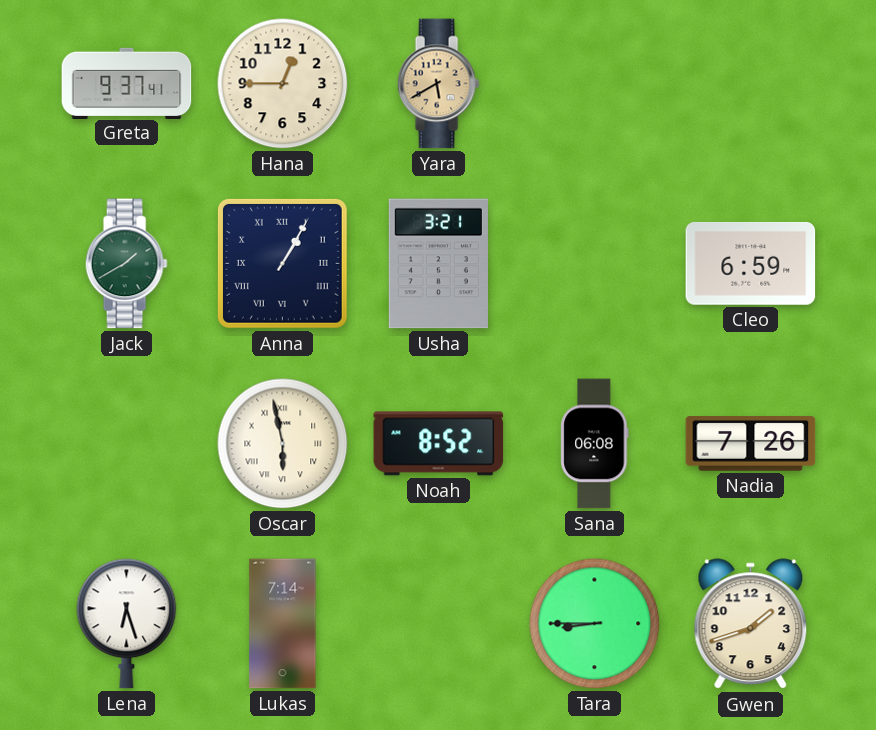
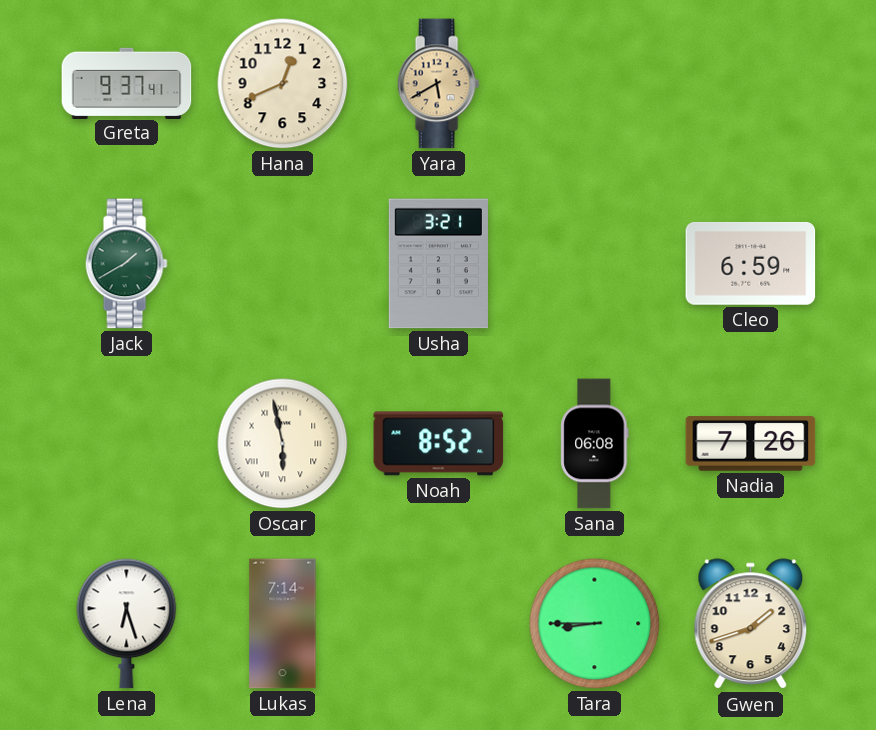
Hana: 12:45 -> 12:41
Anna: 1:05 -> none
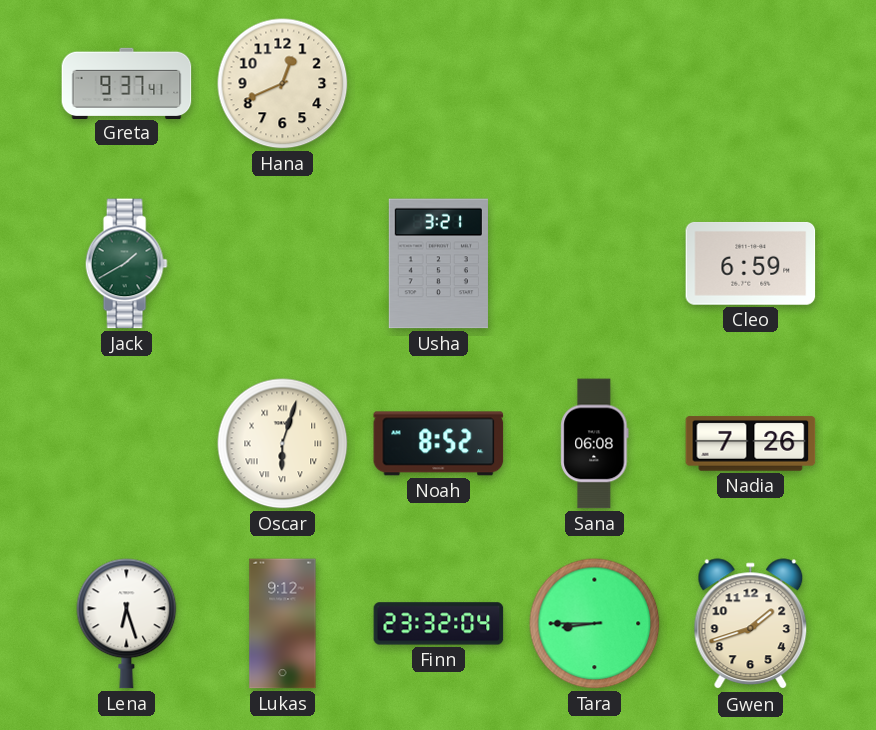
Yara: 5:40 -> none
Oscar: 5:58 -> 6:03
Lukas: 7:14 -> 9:12
Finn: none -> 23:32
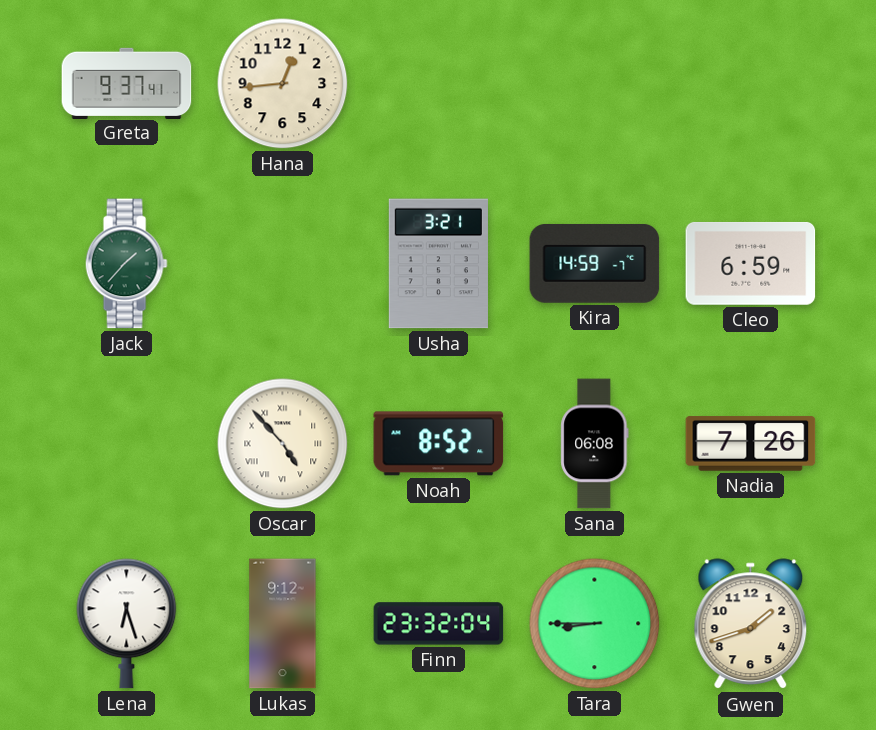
Hana: 12:41 -> 12:44
Jack: 1:40 -> 1:37
Kira: none -> 14:59
Oscar: 6:03 -> 4:53
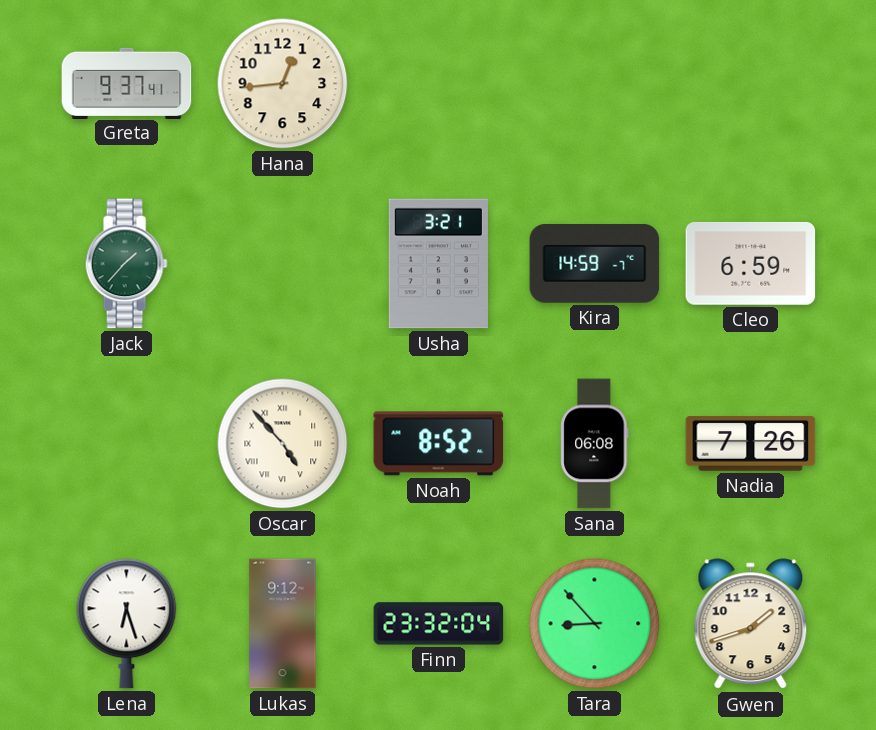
Tara: 8:45 -> 8:53
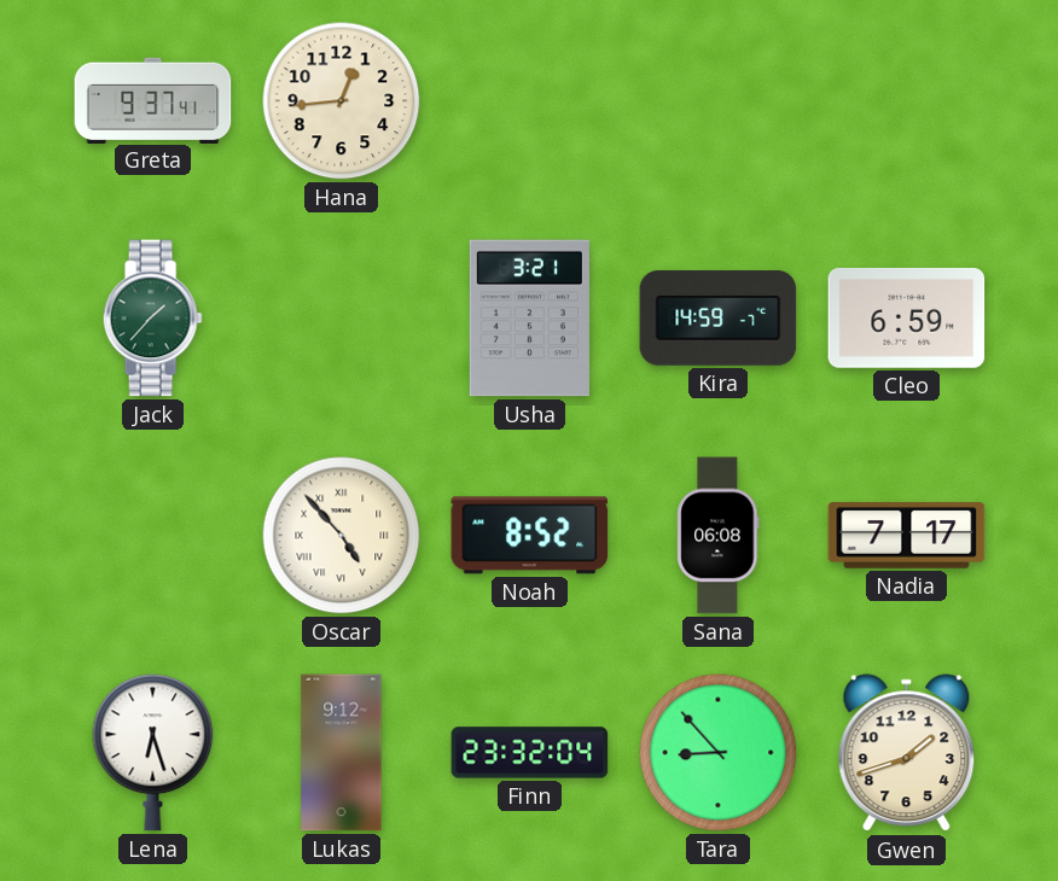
Nadia: 7:26 -> 7:17
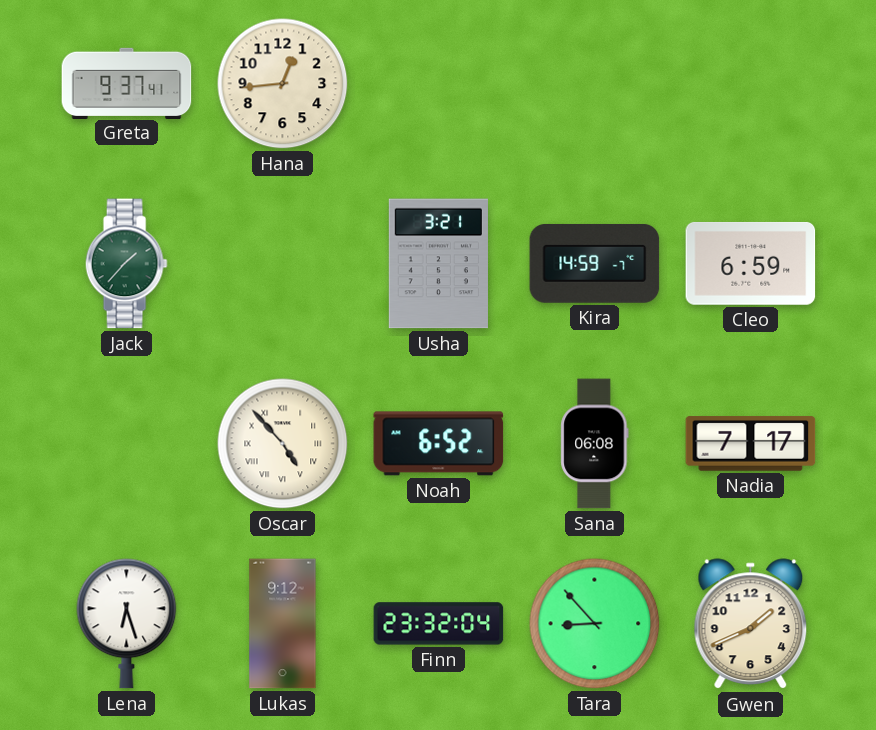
Noah: 8:52 -> 6:52
Gwen: 1:42 -> 1:41
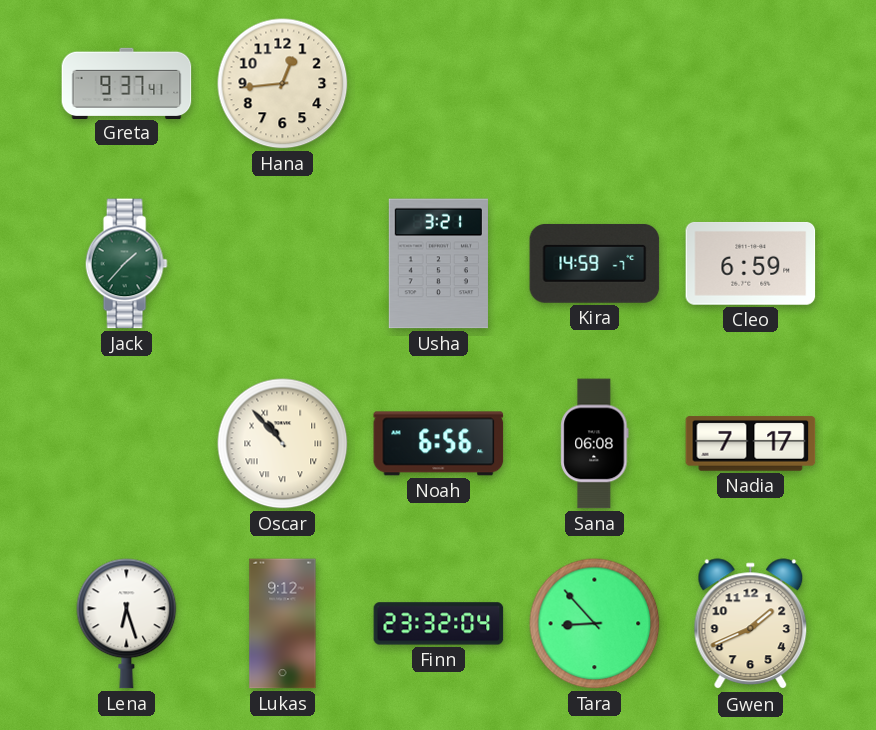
Oscar: 4:53 -> 10:53
Noah: 6:52 -> 6:56
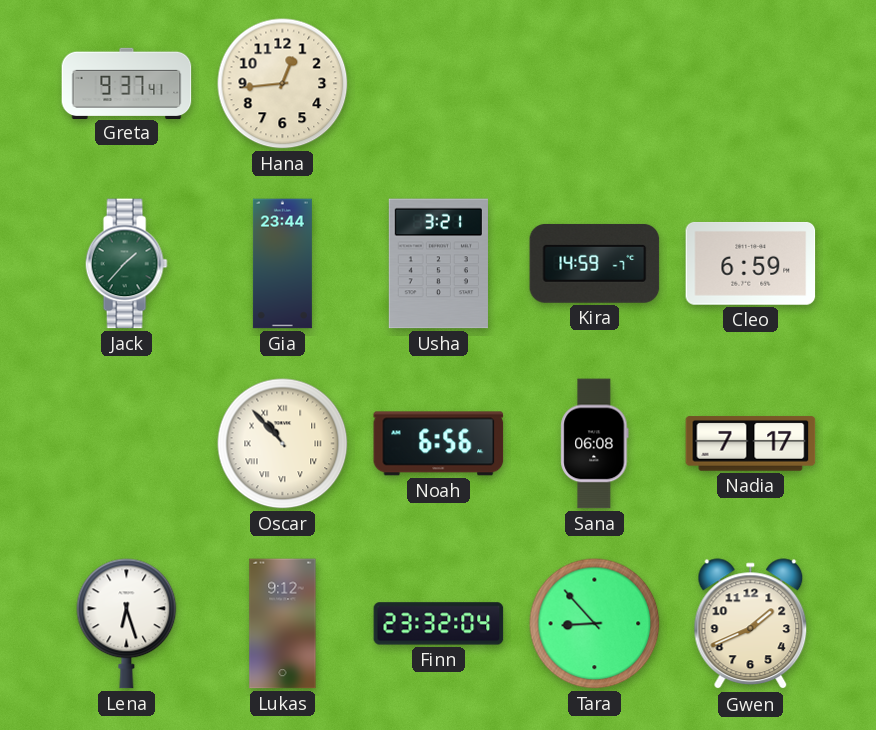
Gia: none -> 23:44
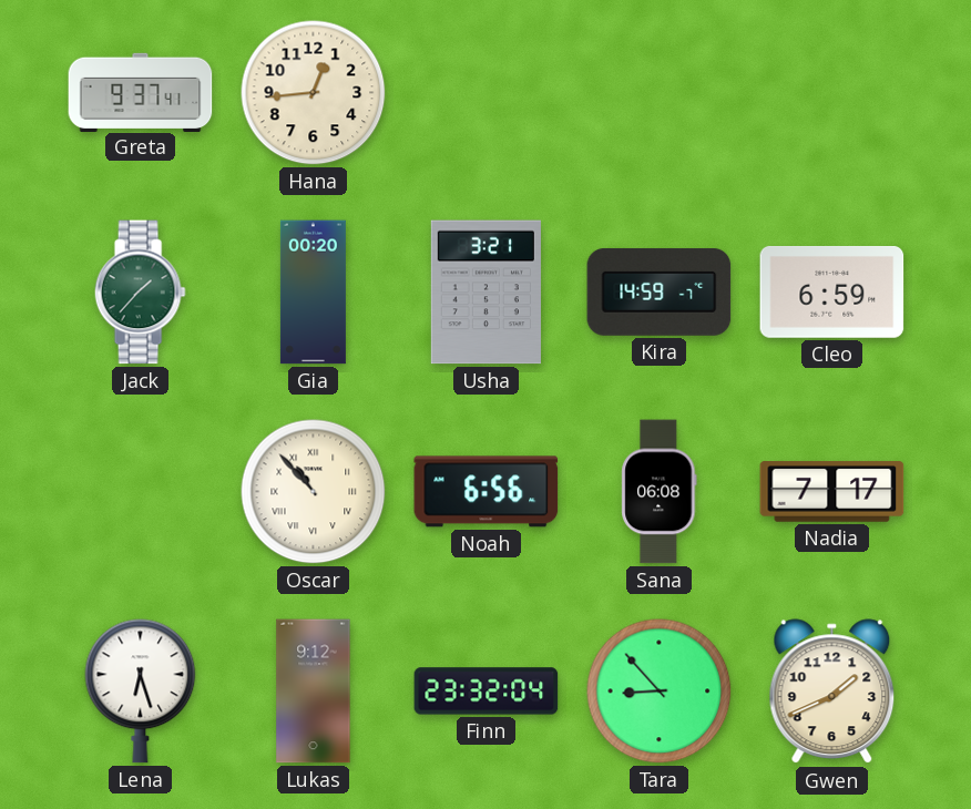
Gia: 23:44 -> 00:20
